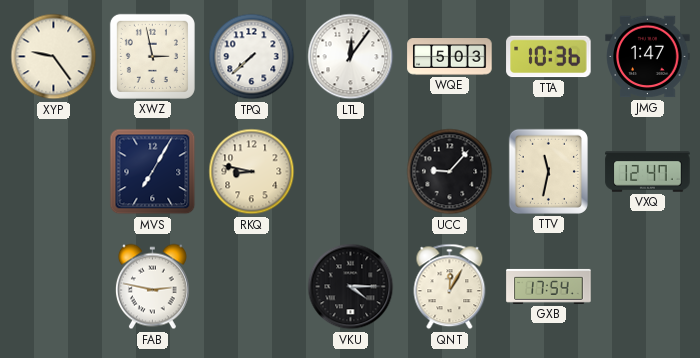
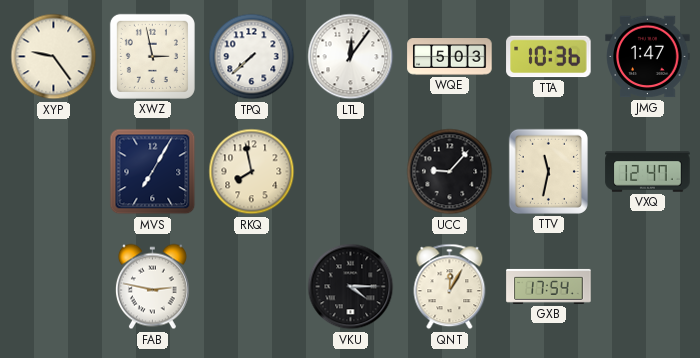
RKQ: 8:47 -> 7:58
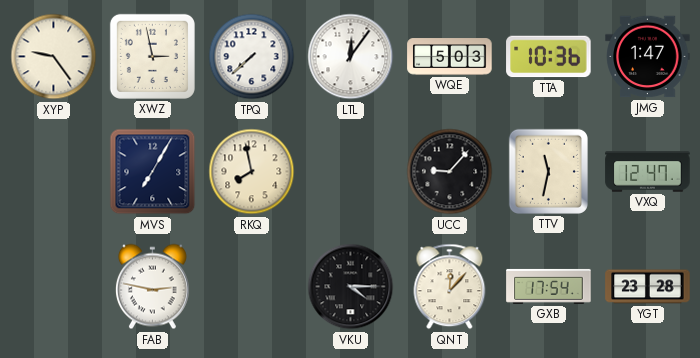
QNT: 12:05 -> 12:07
YGT: none -> 23:28
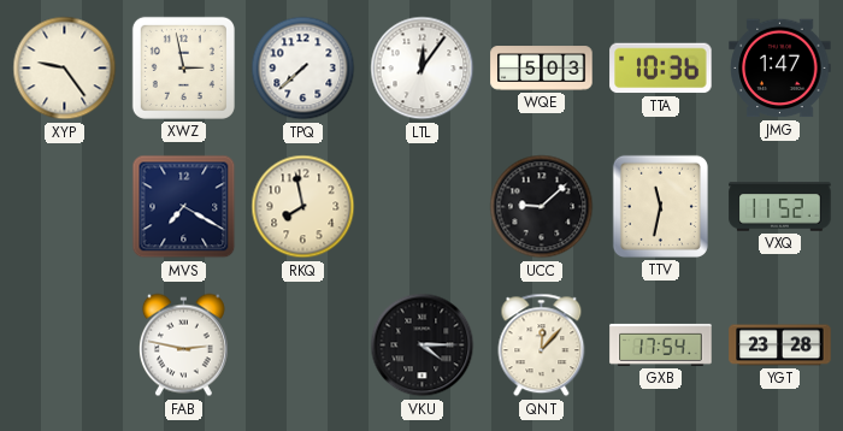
MVS: 7:05 -> 7:20
UCC: 9:07 -> 9:08
VXQ: 12:47 -> 11:52
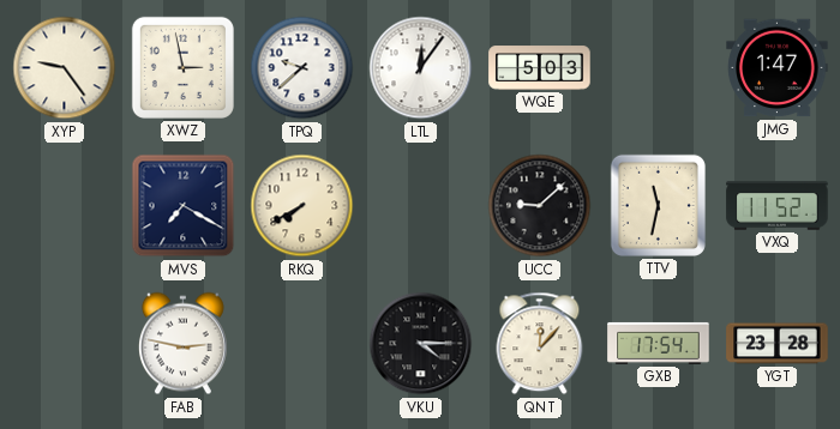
TPQ: 7:38 -> 9:38
TTA: 10:36 -> none
RKQ: 7:58 -> 7:40
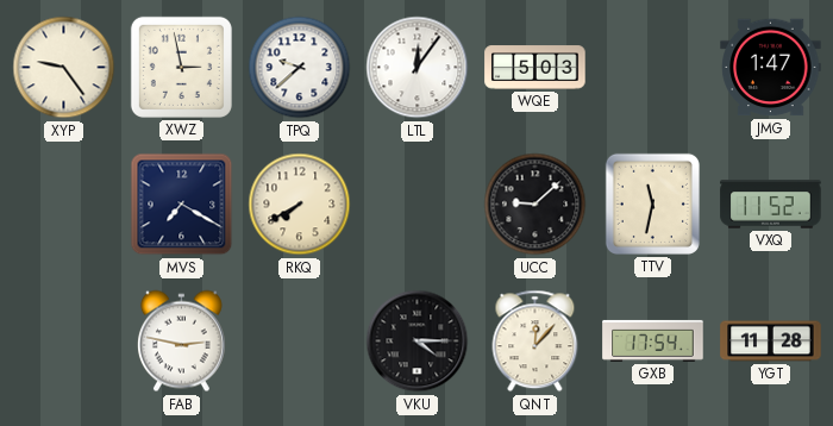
YGT: 23:28 -> 11:28
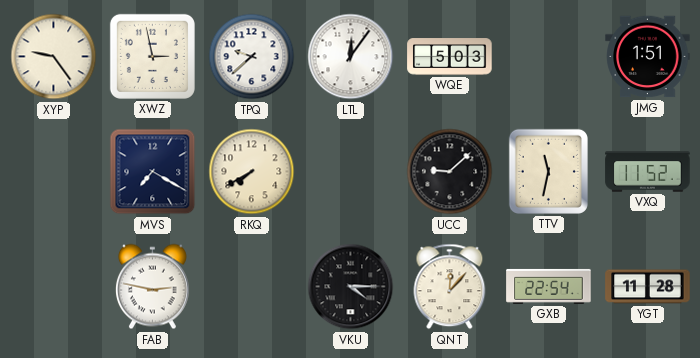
JMG: 1:47 -> 1:51
GXB: 17:54 -> 22:54
